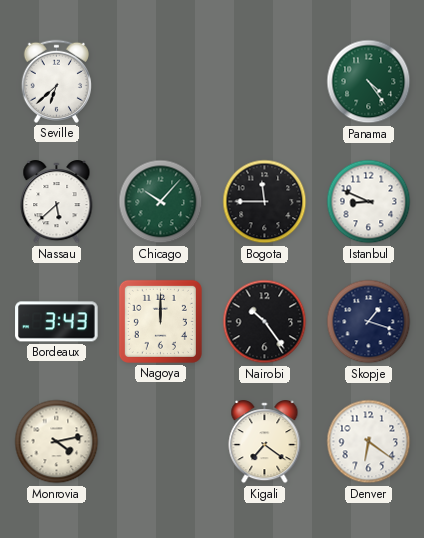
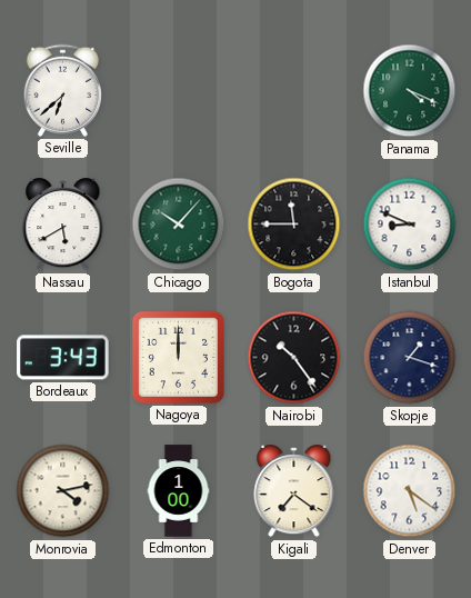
Panama: 4:24 -> 4:19
Nassau: 5:38 -> 5:40
Edmonton: none -> 1:00
Denver: 6:21 -> 5:21
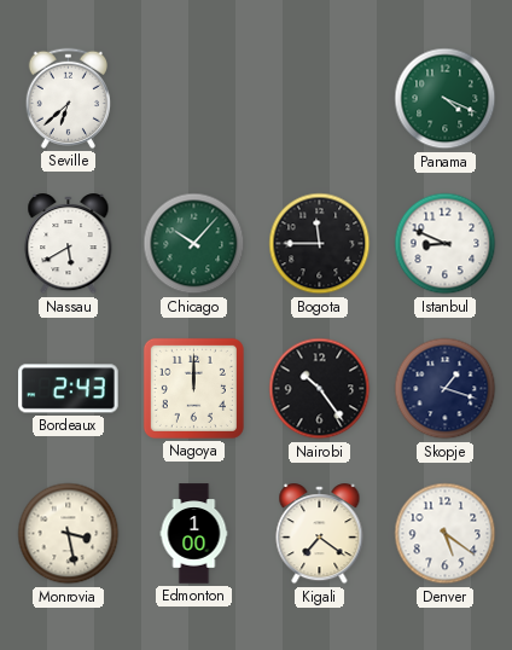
Bordeaux: 3:43 -> 2:43
Monrovia: 4:13 -> 3:28
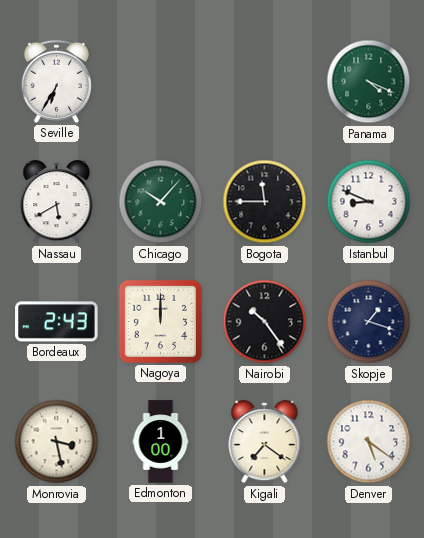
Seville: 6:38 -> 6:35
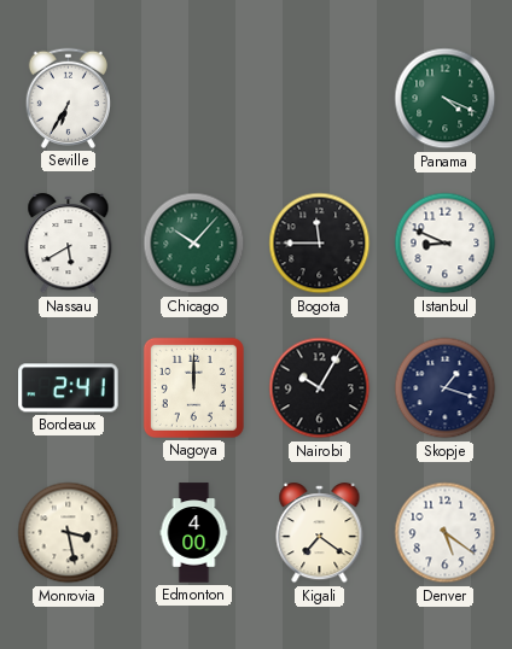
Bordeaux: 2:43 -> 2:41
Nairobi: 10:24 -> 10:05
Edmonton: 1:00 -> 4:00
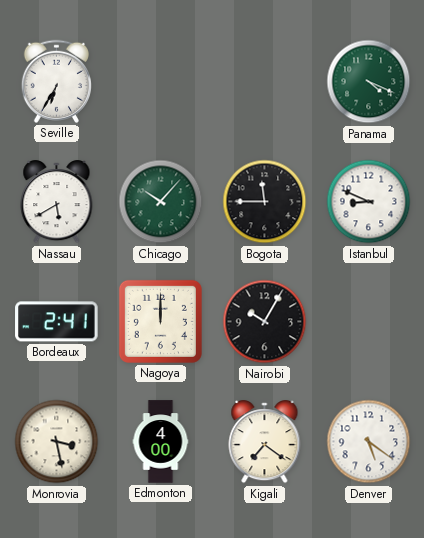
Skopje: 1:18 -> none
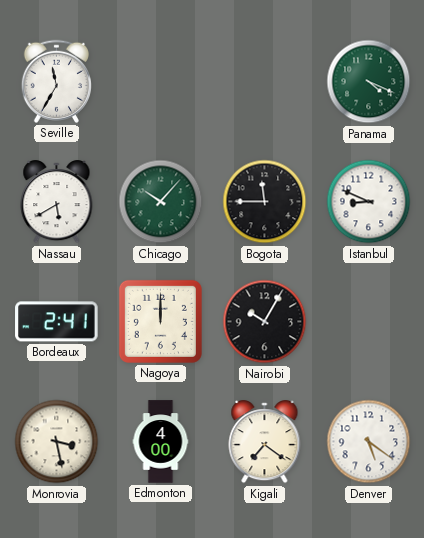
Seville: 6:35 -> 11:35
